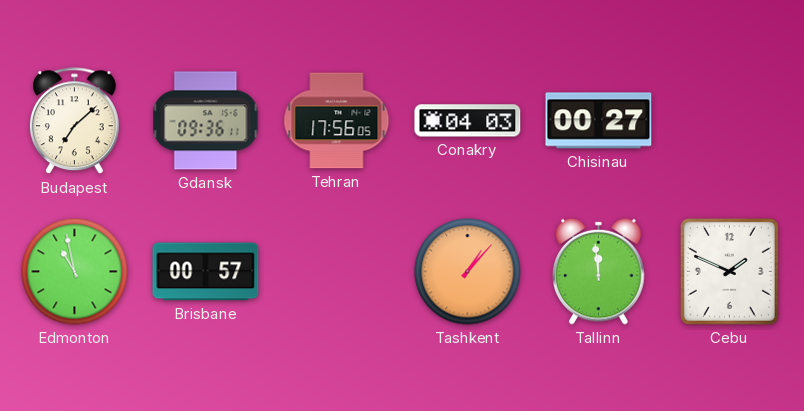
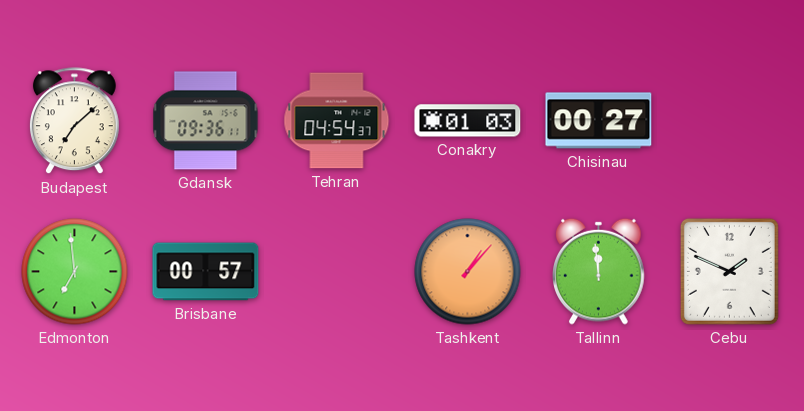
Tehran: 17:56 -> 04:54
Conakry: 04:03 -> 01:03
Edmonton: 10:58 -> 6:59
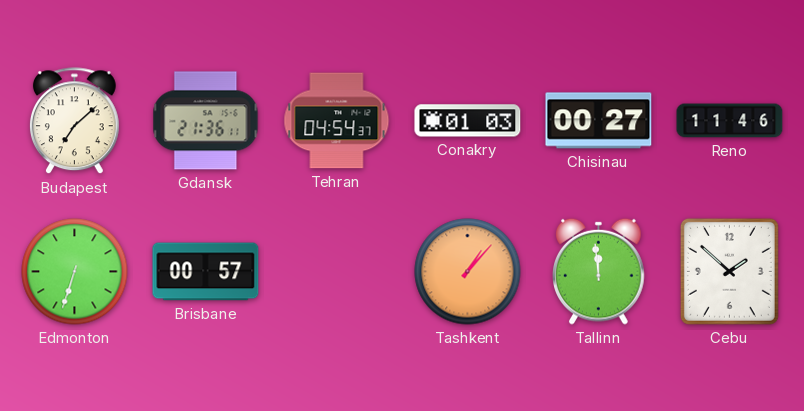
Gdansk: 09:36 -> 21:36
Reno: none -> 11:46
Edmonton: 6:59 -> 6:33
Cebu: 1:49 -> 1:52
